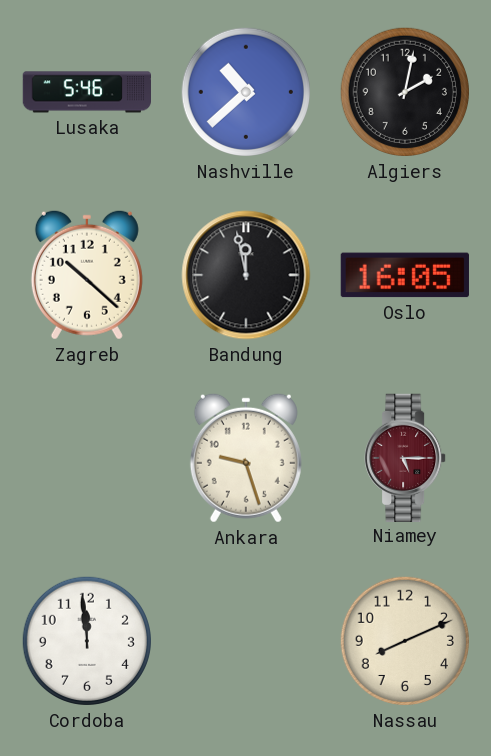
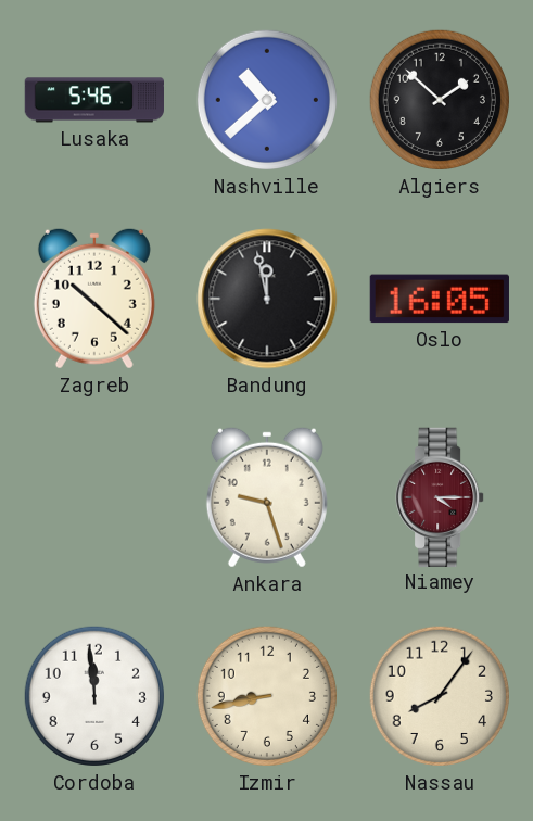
Algiers: 2:02 -> 1:52
Niamey: 5:15 -> 4:15
Izmir: none -> 8:43
Nassau: 8:11 -> 8:06
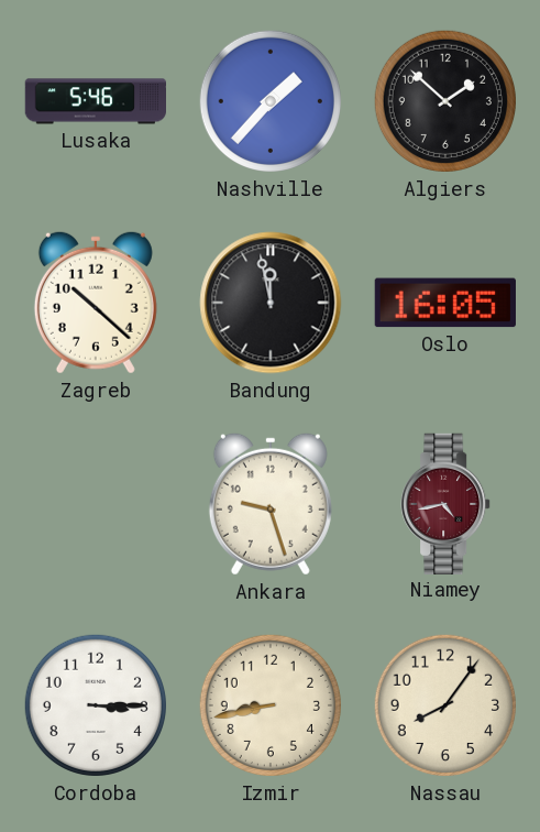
Nashville: 10:38 -> 1:37
Niamey: 4:15 -> 4:43
Cordoba: 11:59 -> 3:15
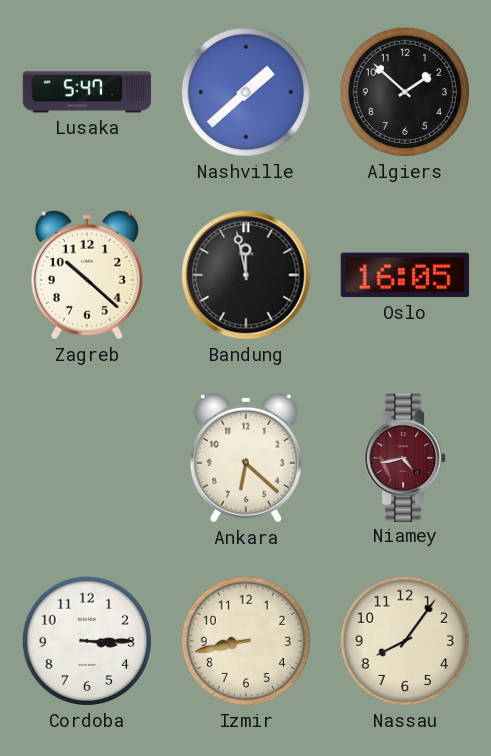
Lusaka: 5:46 -> 5:47
Nashville: 1:37 -> 1:38
Ankara: 9:27 -> 6:22
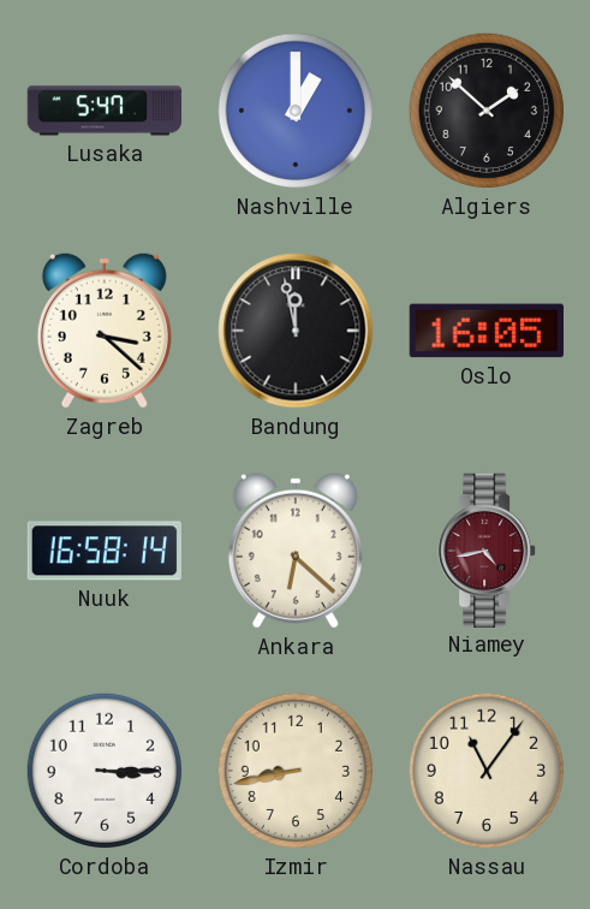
Nashville: 1:38 -> 1:00
Zagreb: 10:22 -> 3:22
Nuuk: none -> 16:58
Nassau: 8:06 -> 11:06
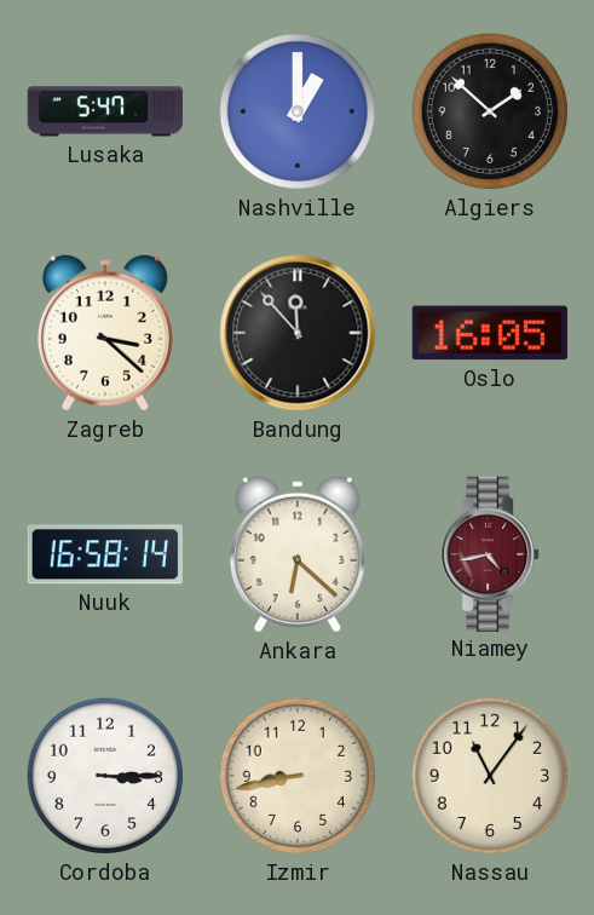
Bandung: 11:58 -> 11:53
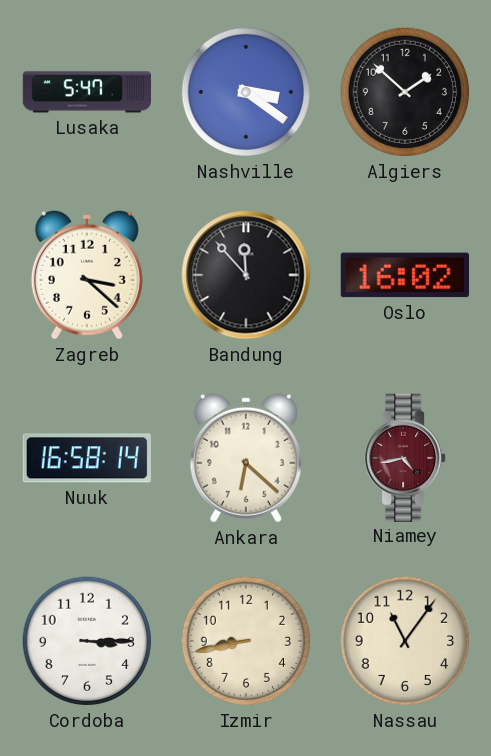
Nashville: 1:00 -> 3:21
Oslo: 16:05 -> 16:02
